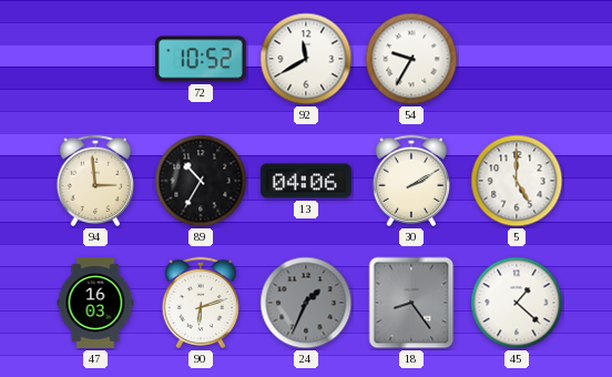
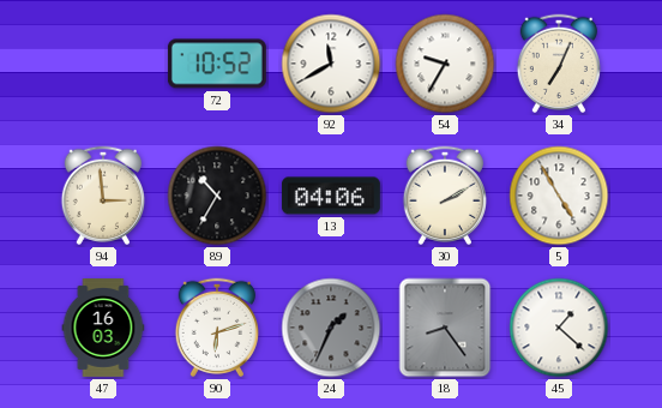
34: none -> 7:04
5: 5:00 -> 4:55
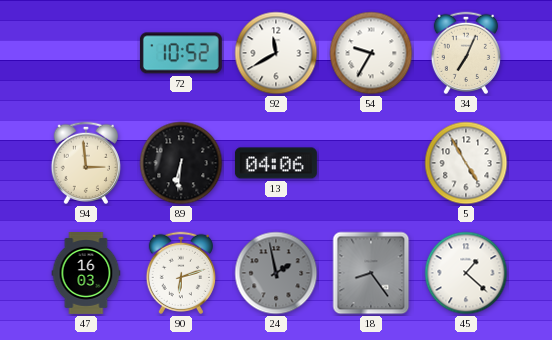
89: 10:35 -> 6:31
30: 2:10 -> none
24: 1:34 -> 1:58
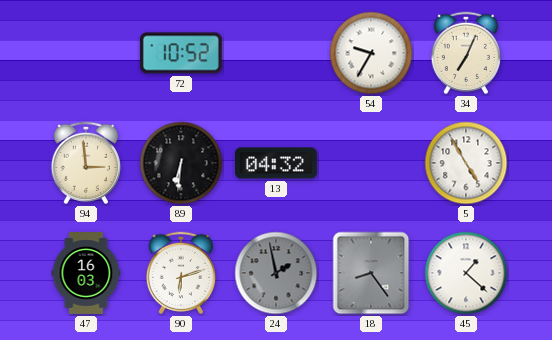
92: 11:40 -> none
13: 04:06 -> 04:32
